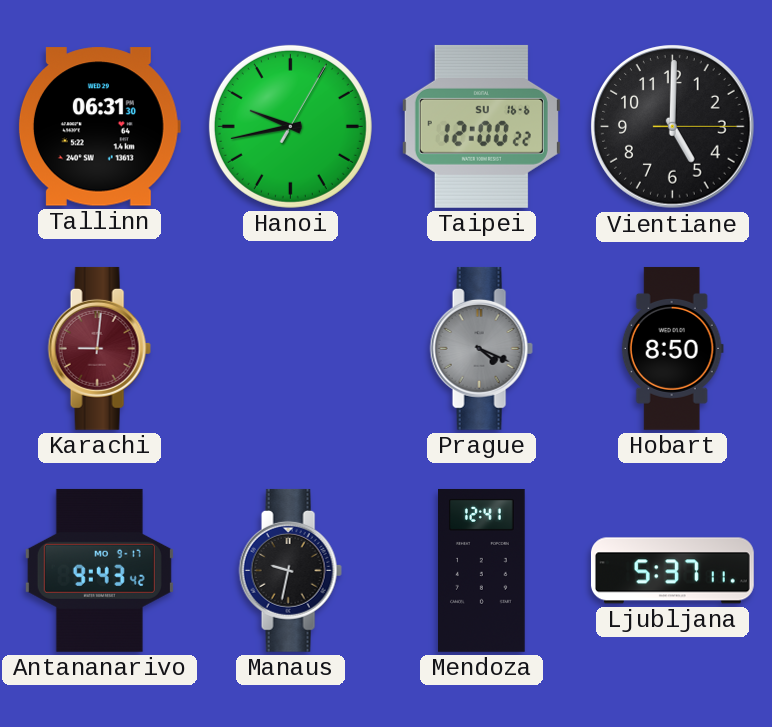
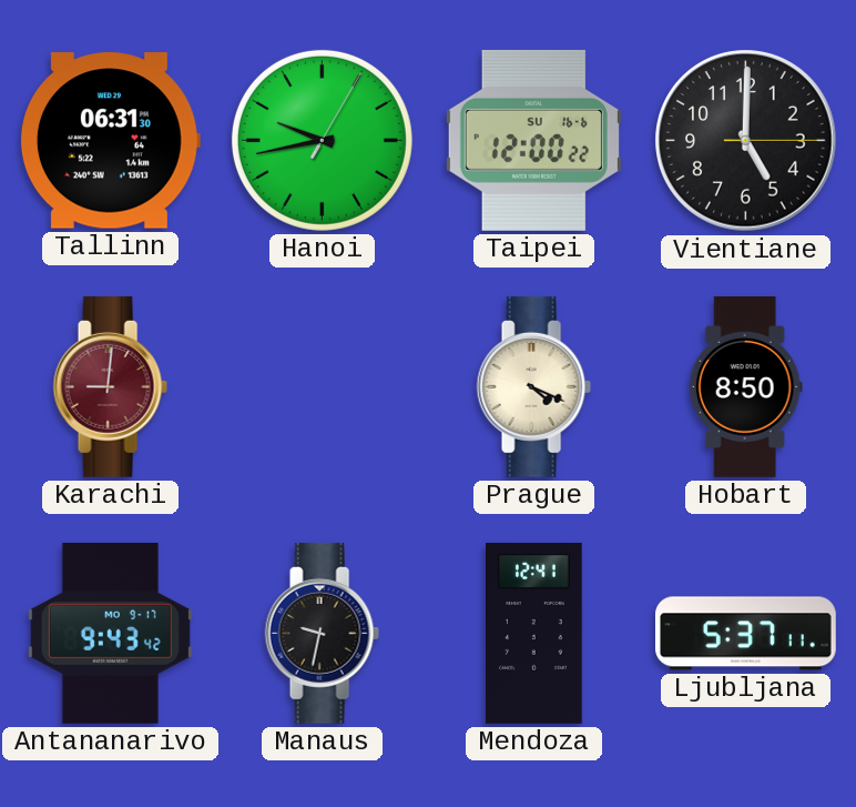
Prague dial: grey -> cream
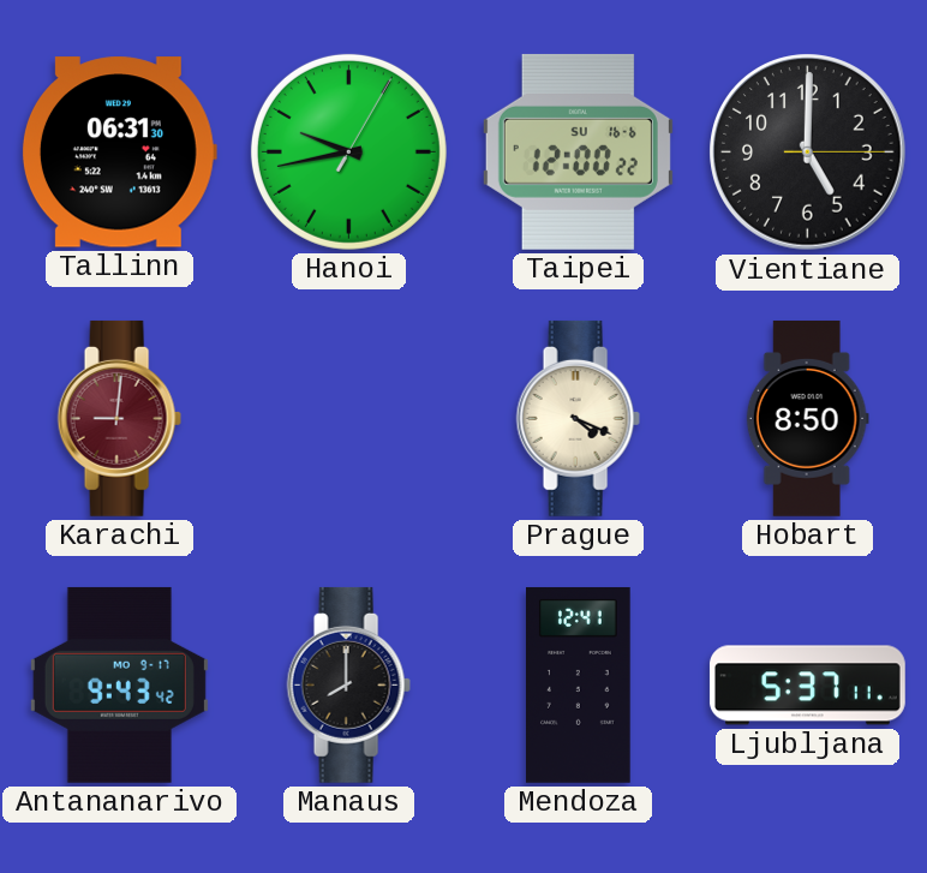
Manaus: 9:32 -> 8:00
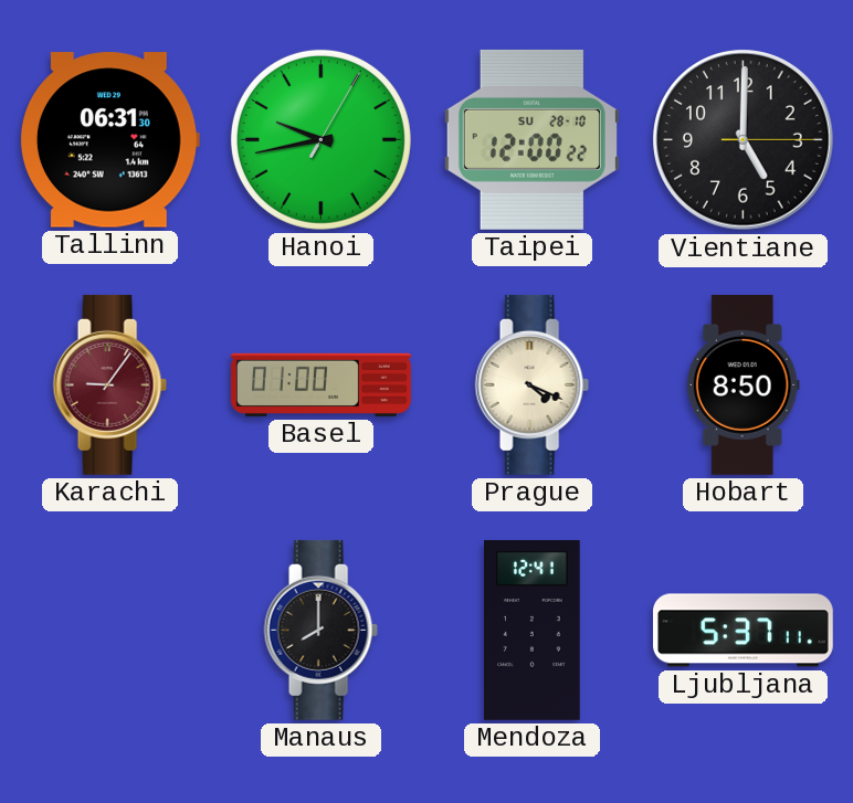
Taipei date: SU 16-6 -> SU 28-10
Karachi: 9:01 -> 9:06
Basel: none -> 01:00
Antananarivo: 9:43 -> none
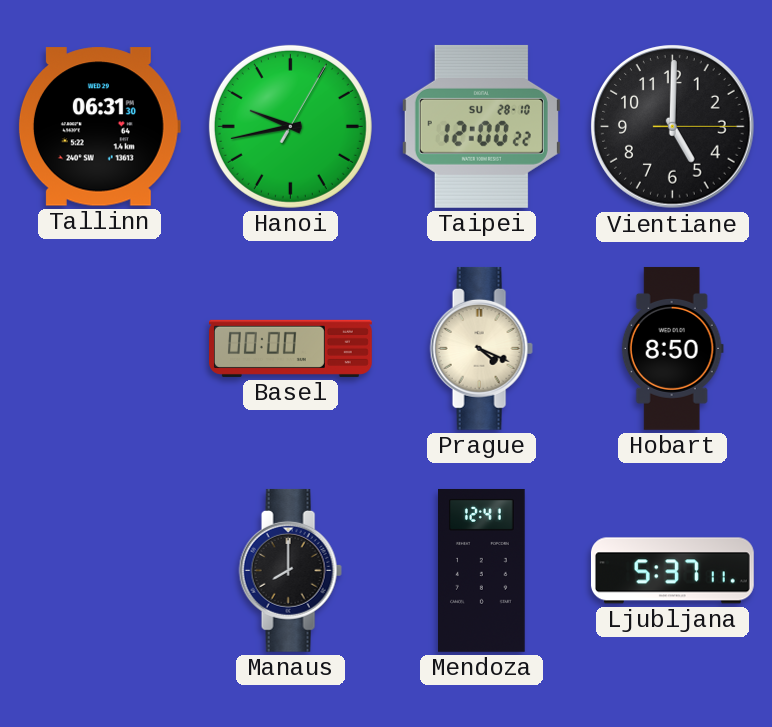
Karachi: 9:06 -> none
Basel: 01:00 -> 00:00
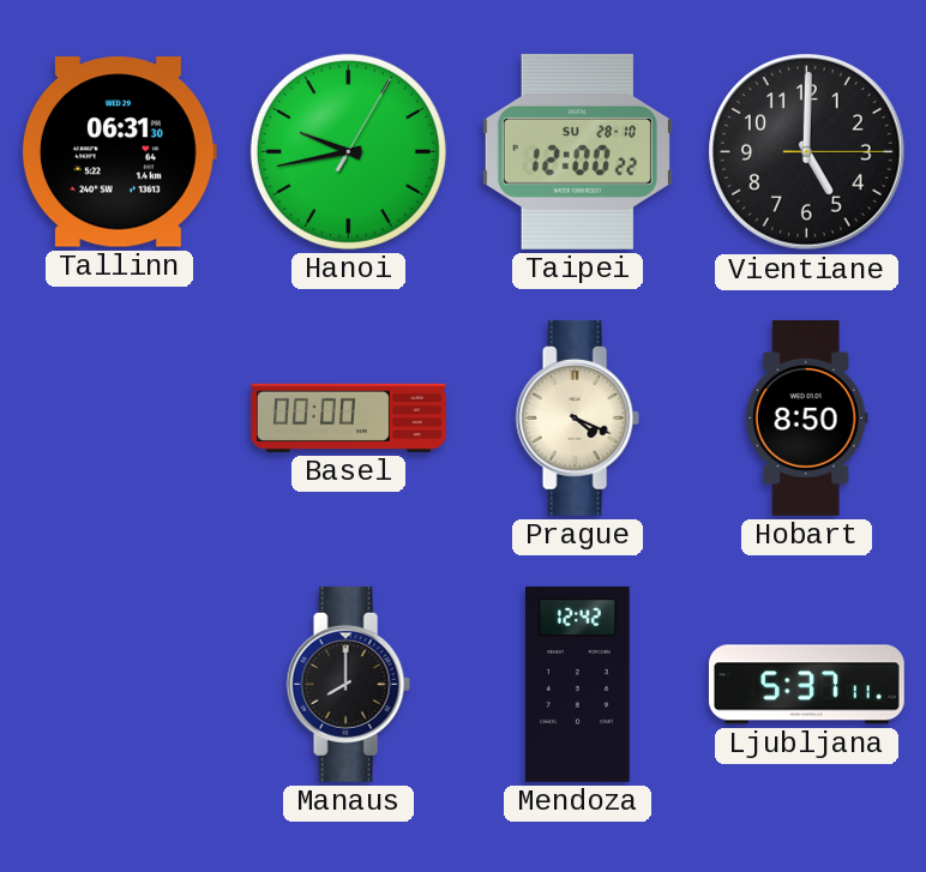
Mendoza: 12:41 -> 12:42
